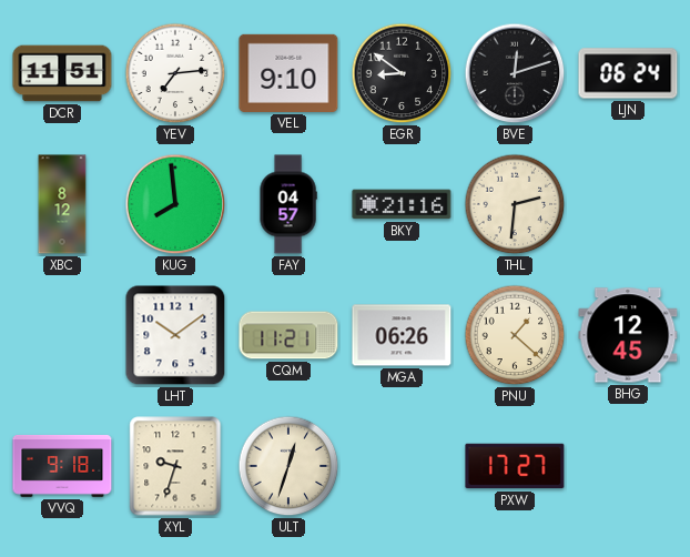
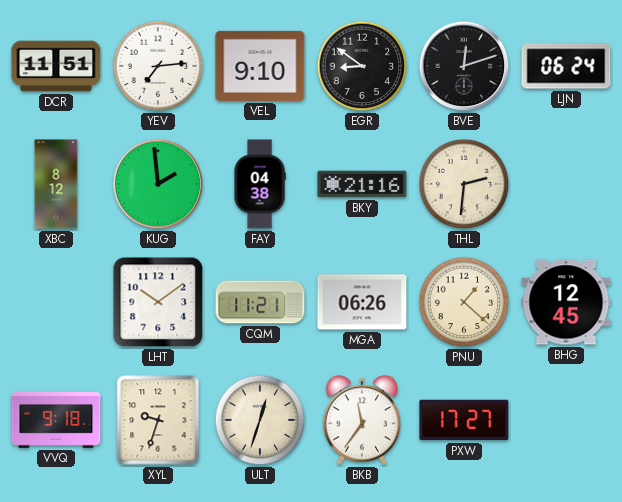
KUG: 7:59 -> 1:59
FAY: 04:57 -> 04:38
BKB: none -> 11:36
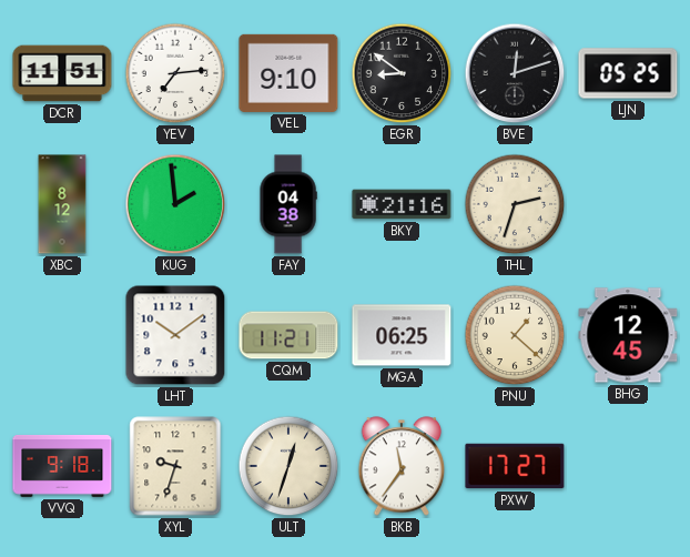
LJN: 06:24 -> 05:25
THL: 2:31 -> 2:33
MGA: 06:26 -> 06:25
